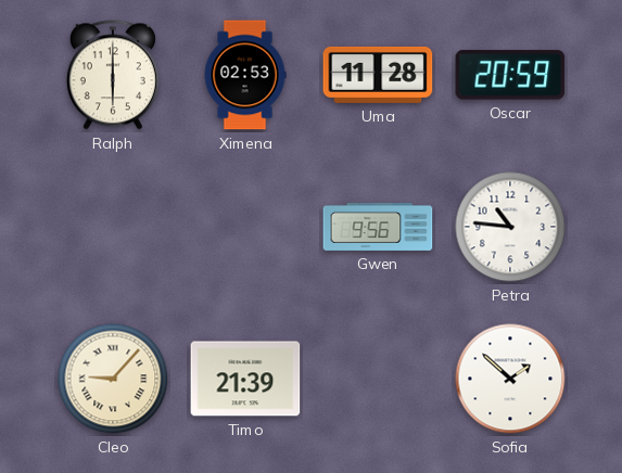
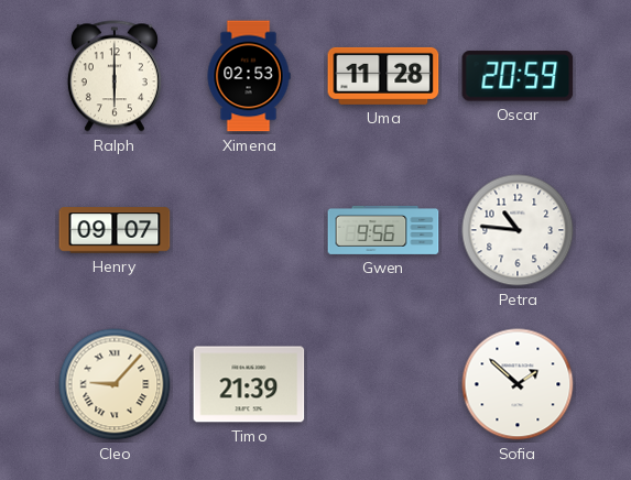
Henry: none -> 09:07
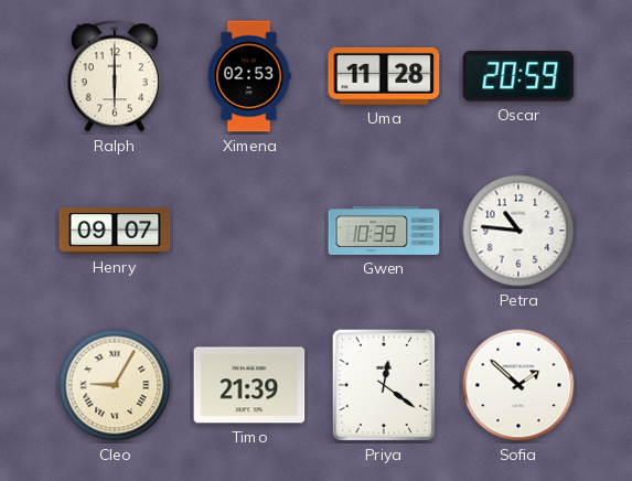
Gwen: 9:56 -> 10:39
Cleo: 9:07 -> 9:05
Priya: none -> 12:21
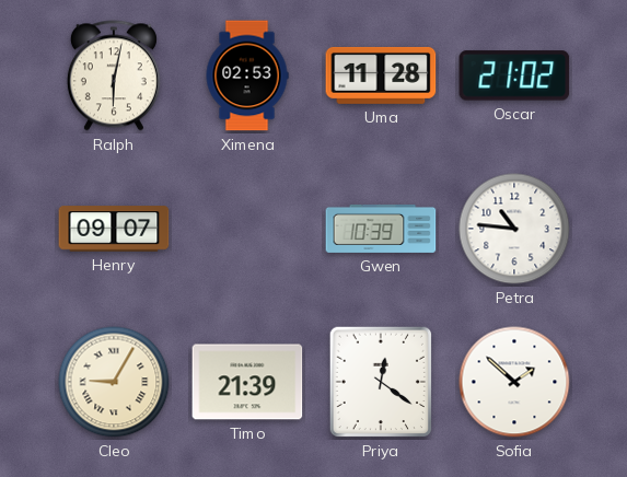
Ralph: 6:00 -> 6:02
Oscar: 20:59 -> 21:02
